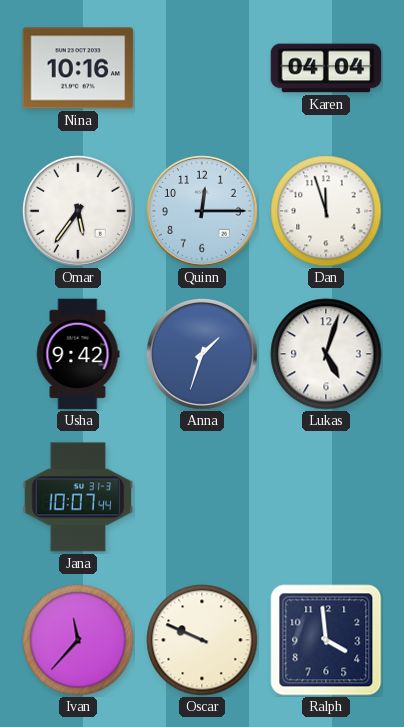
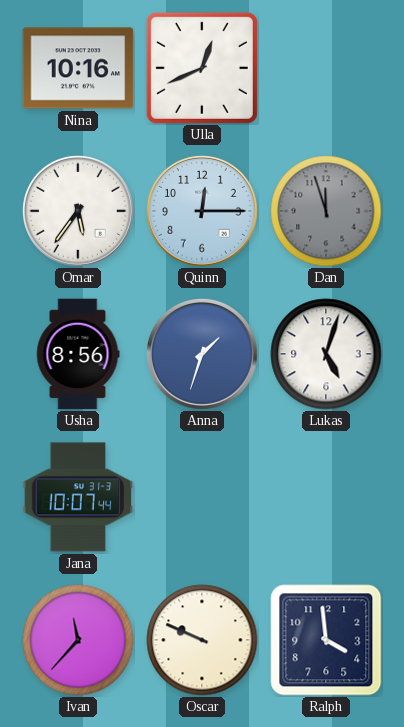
Ulla: none -> 12:41
Karen: 04:04 -> none
Dan dial: white -> grey
Usha: 9:42 -> 8:56
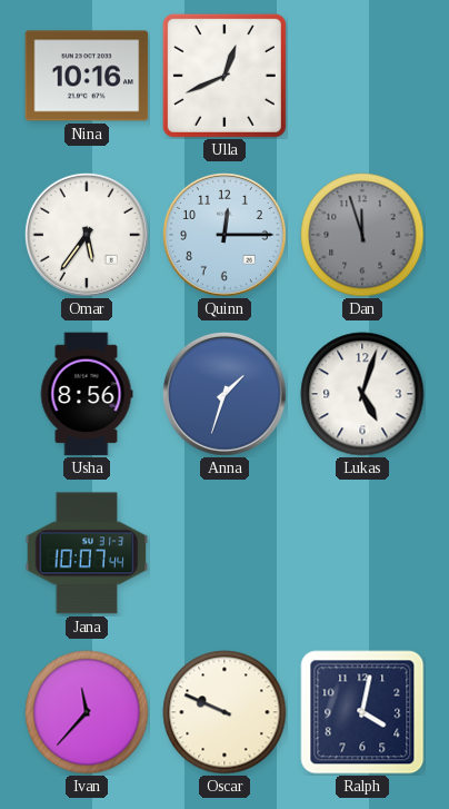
Ralph: 3:59 -> 4:02
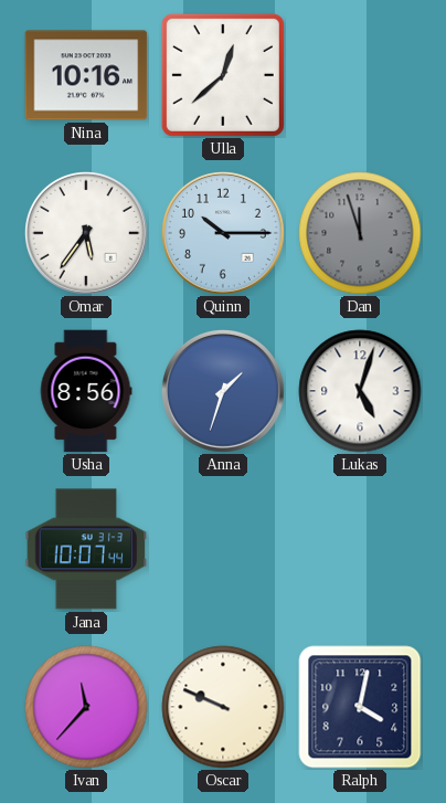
Ulla: 12:41 -> 12:38
Quinn: 12:15 -> 10:15
